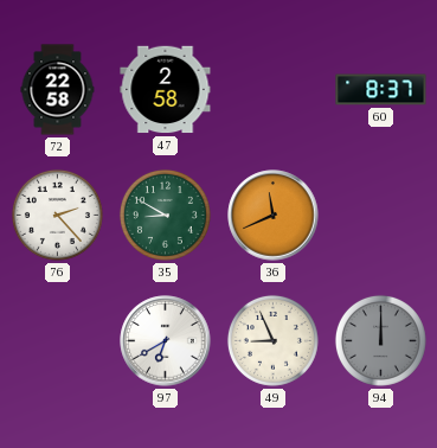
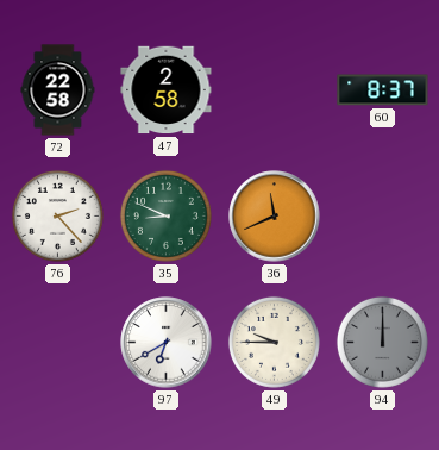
35: 8:50 -> 8:49
49: 8:56 -> 9:45
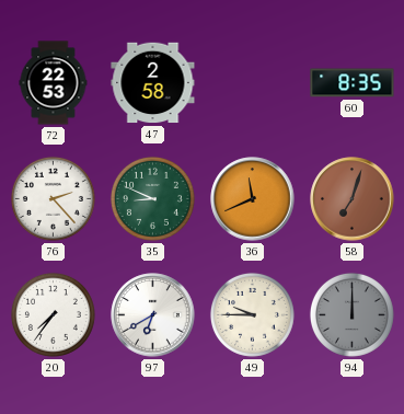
72: 22:58 -> 22:53
60: 8:37 -> 8:35
58: none -> 7:03
20: none -> 7:36
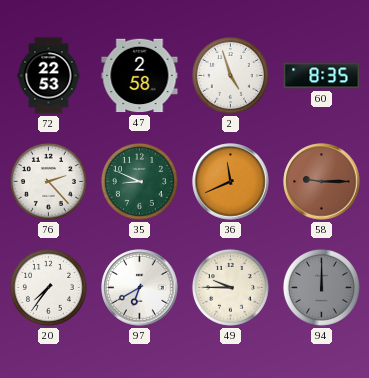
2: none -> 4:57
58: 7:03 -> 9:15
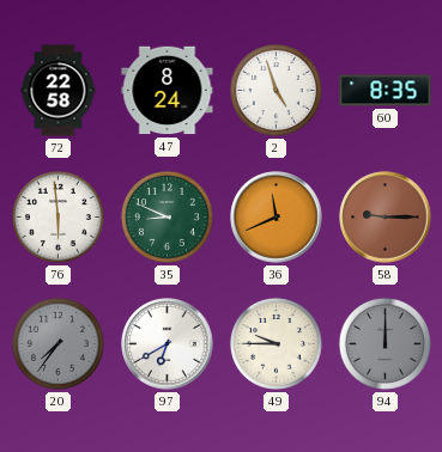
72: 22:53 -> 22:58
47: 2:58 -> 8:24
76: 2:23 -> 5:59
20 dial: white -> grey
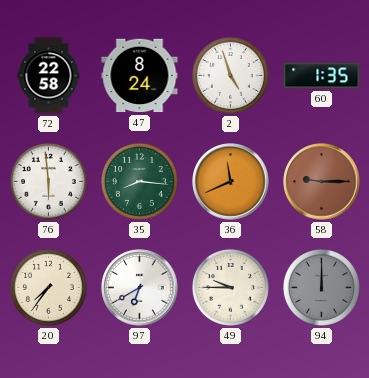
60: 8:35 -> 1:35
35: 8:49 -> 8:16
20 dial: grey -> cream
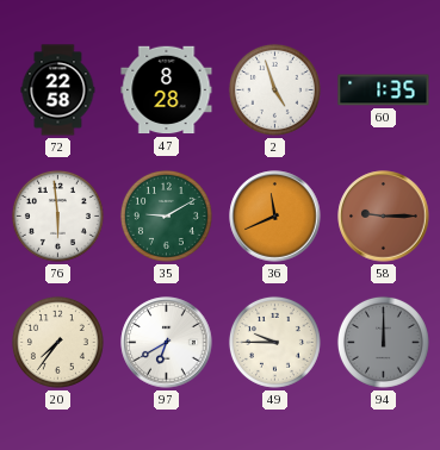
47: 8:24 -> 8:28
35: 8:16 -> 9:10
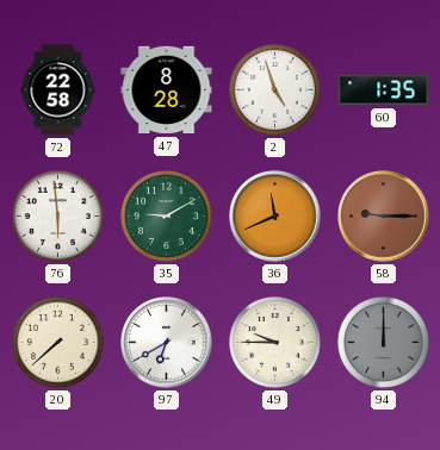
20: 7:36 -> 7:38
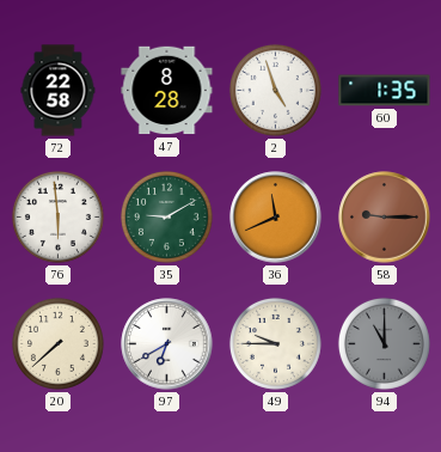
94: 12:00 -> 11:00
